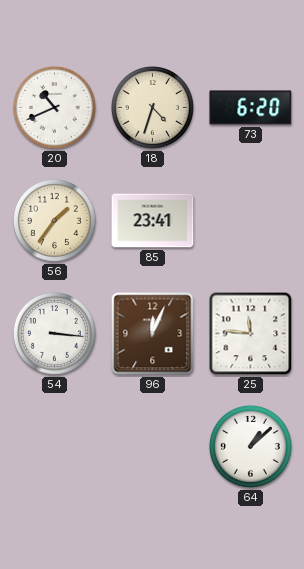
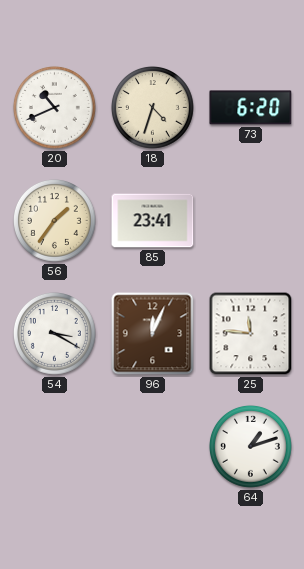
54: 3:16 -> 3:20
64: 1:08 -> 1:12
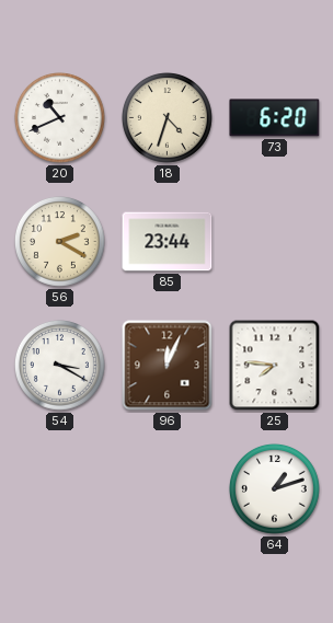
56: 1:36 -> 2:20
85: 23:41 -> 23:44
25: 11:46 -> 7:46
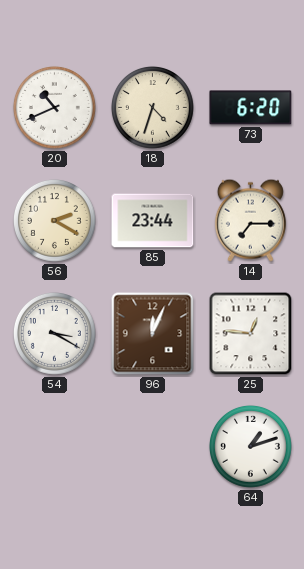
14: none -> 7:15
25: 7:46 -> 12:46
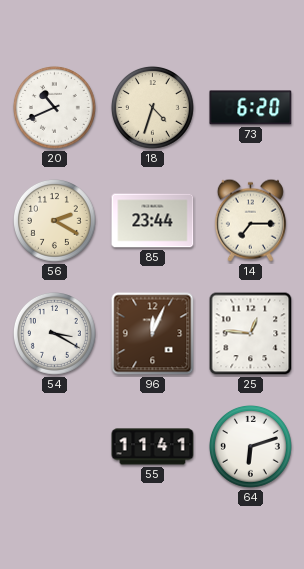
55: none -> 11:41
64: 1:12 -> 6:12
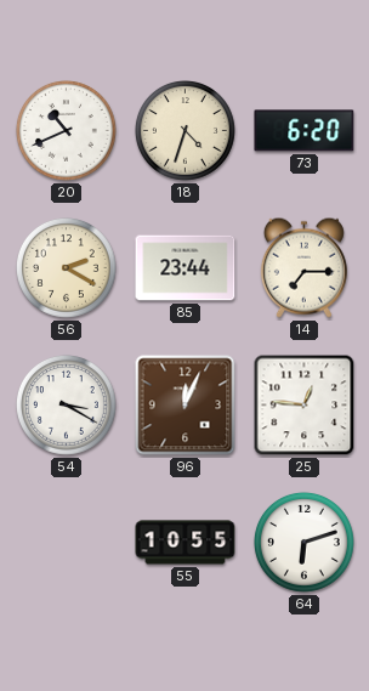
55: 11:41 -> 10:55
